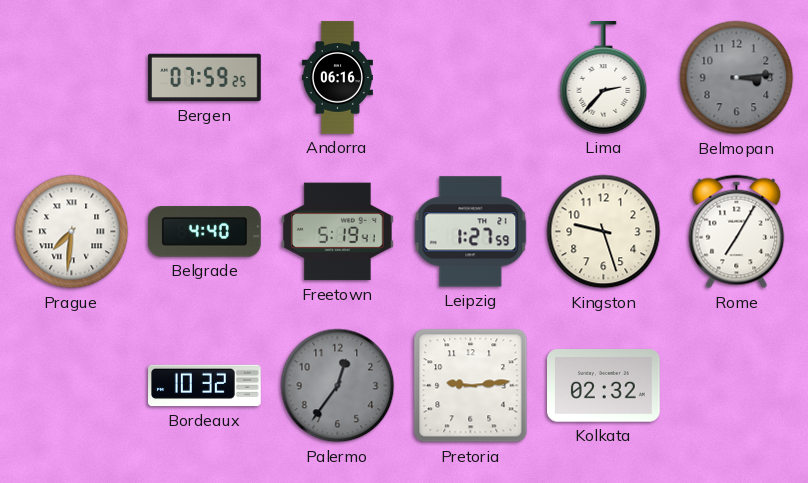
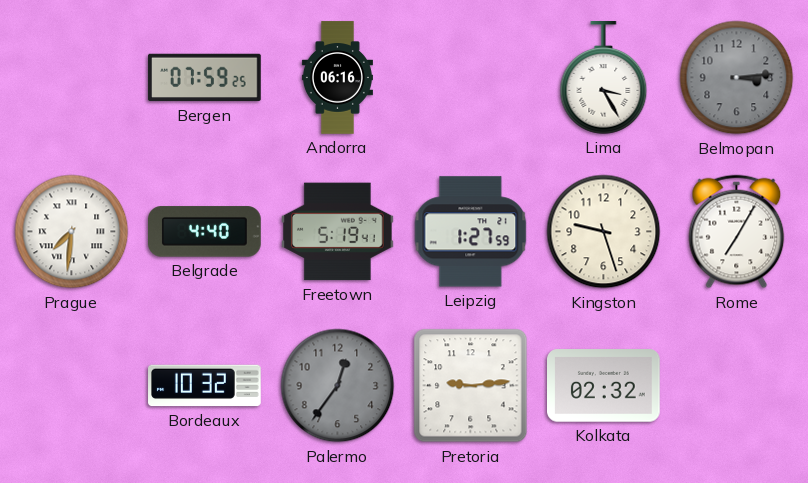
Lima: 2:37 -> 3:25
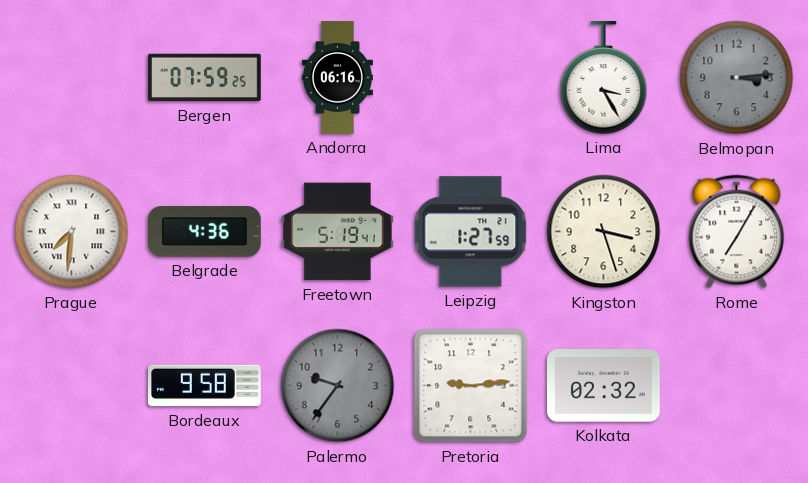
Belgrade: 4:40 -> 4:36
Kingston: 9:27 -> 3:27
Bordeaux: 10:32 -> 9:58
Palermo: 12:36 -> 9:36
